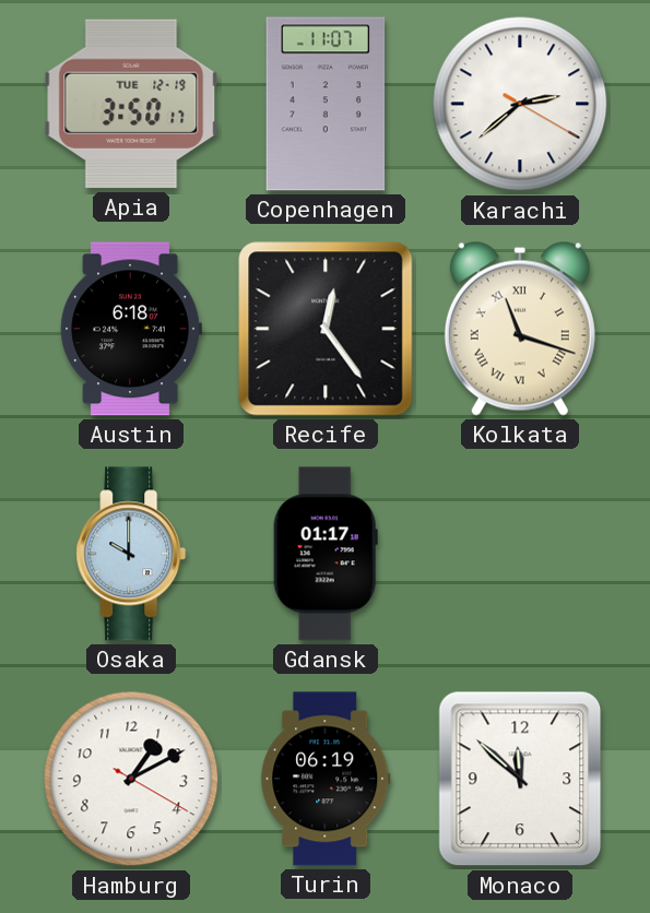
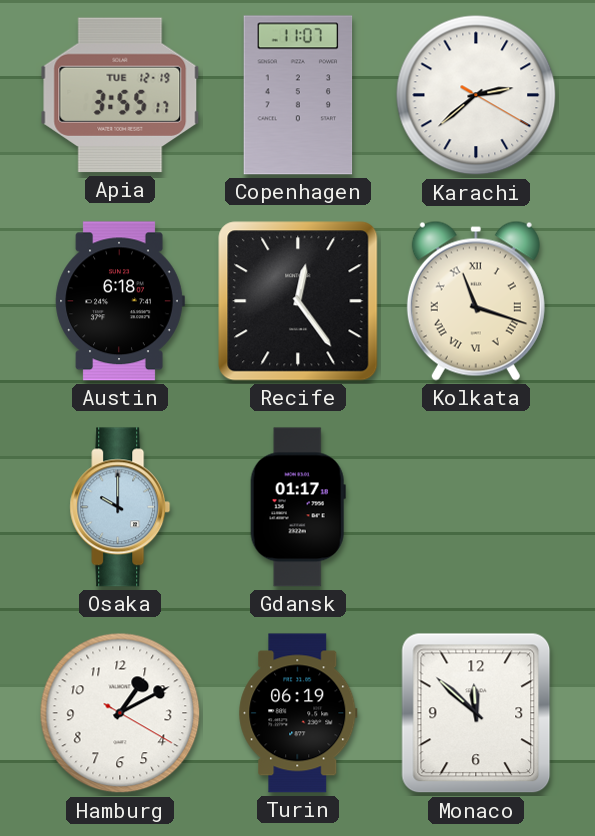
Apia: 3:50 -> 3:55
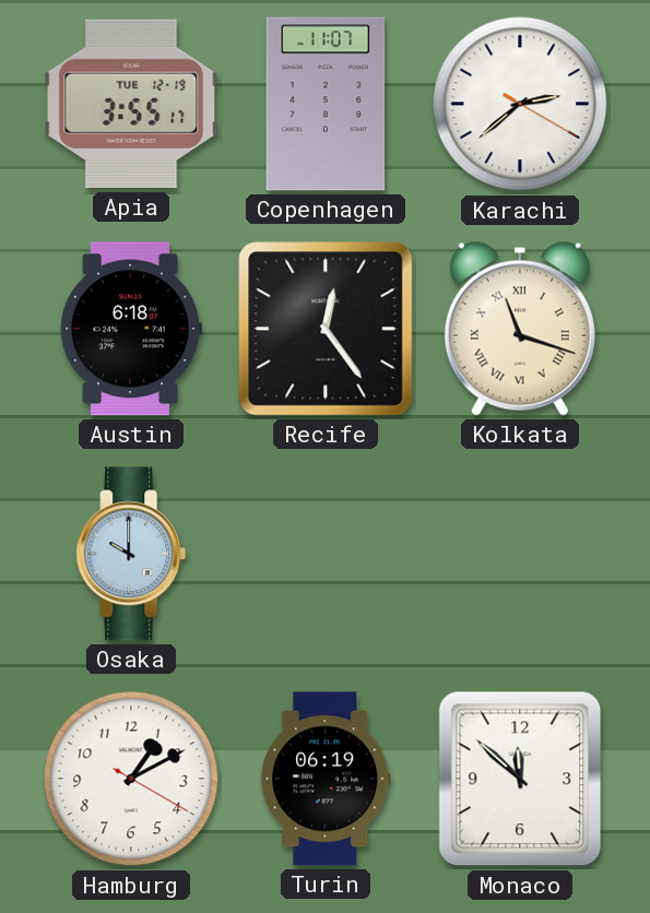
Gdansk: 01:17 -> none
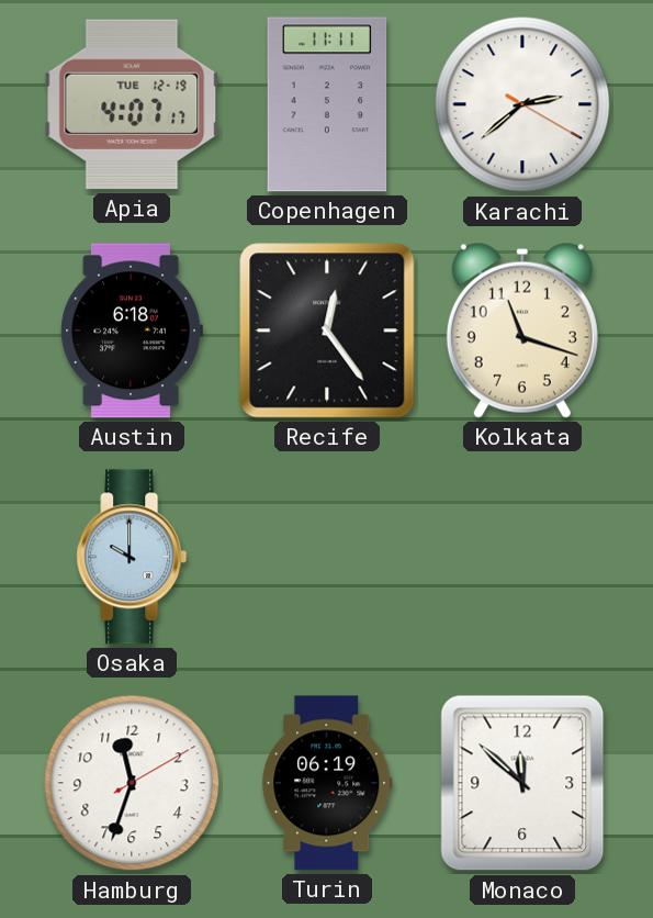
Apia: 3:55 -> 4:07
Copenhagen: 11:07 -> 11:11
Kolkata numerals: Roman -> Arabic
Hamburg: 1:10 -> 11:33
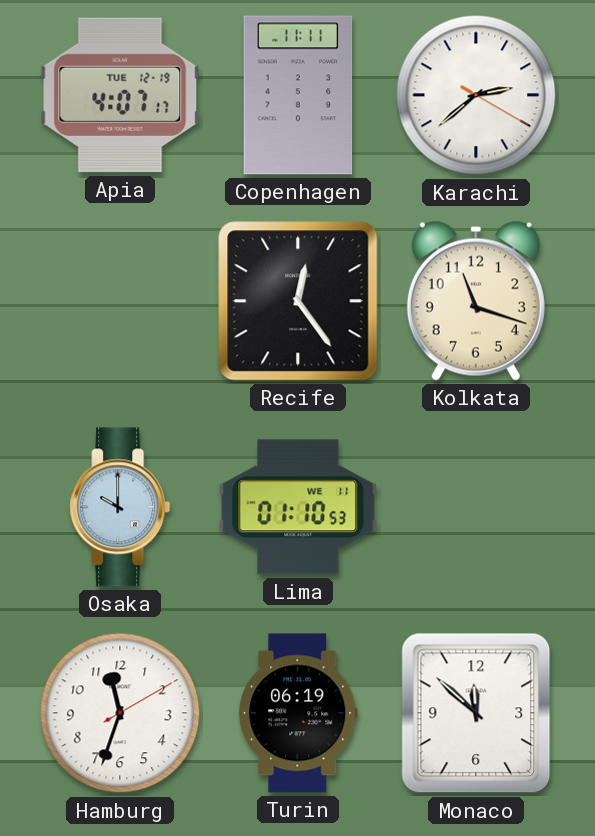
Austin: 6:18 -> none
Lima: none -> 01:10
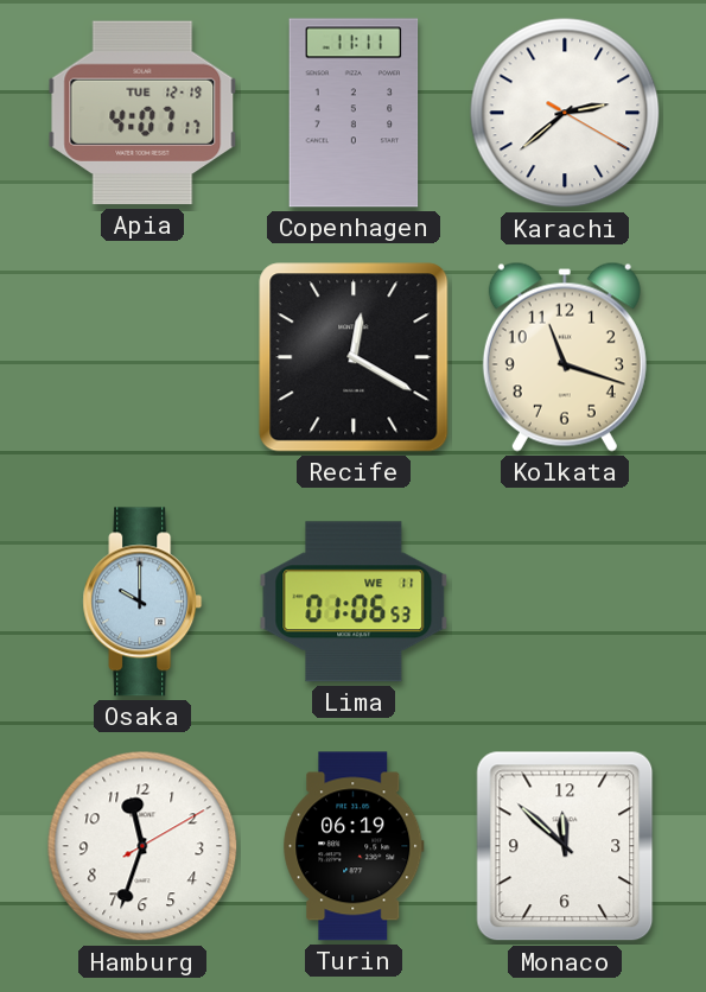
Recife: 12:24 -> 12:20
Lima: 01:10 -> 01:06
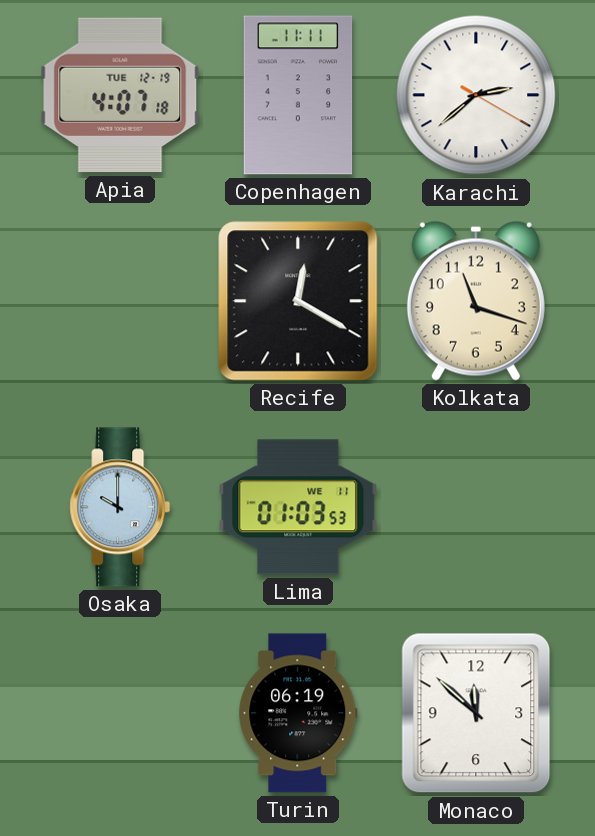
Apia: 4:07:17 -> 4:07:18
Lima: 01:06 -> 01:03
Hamburg: 11:33 -> none
